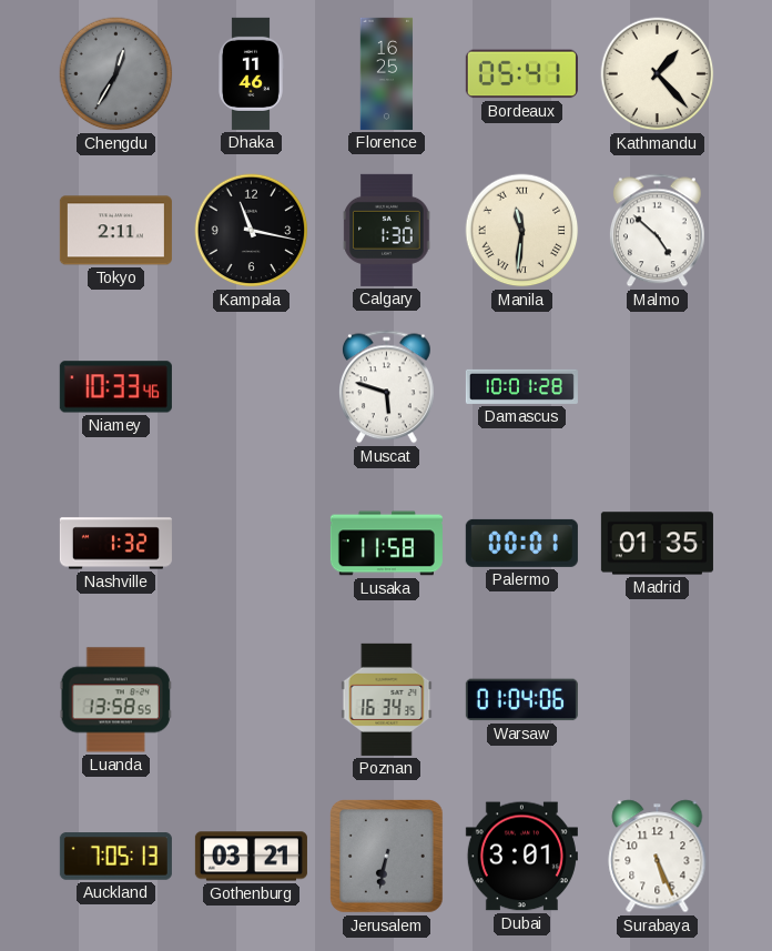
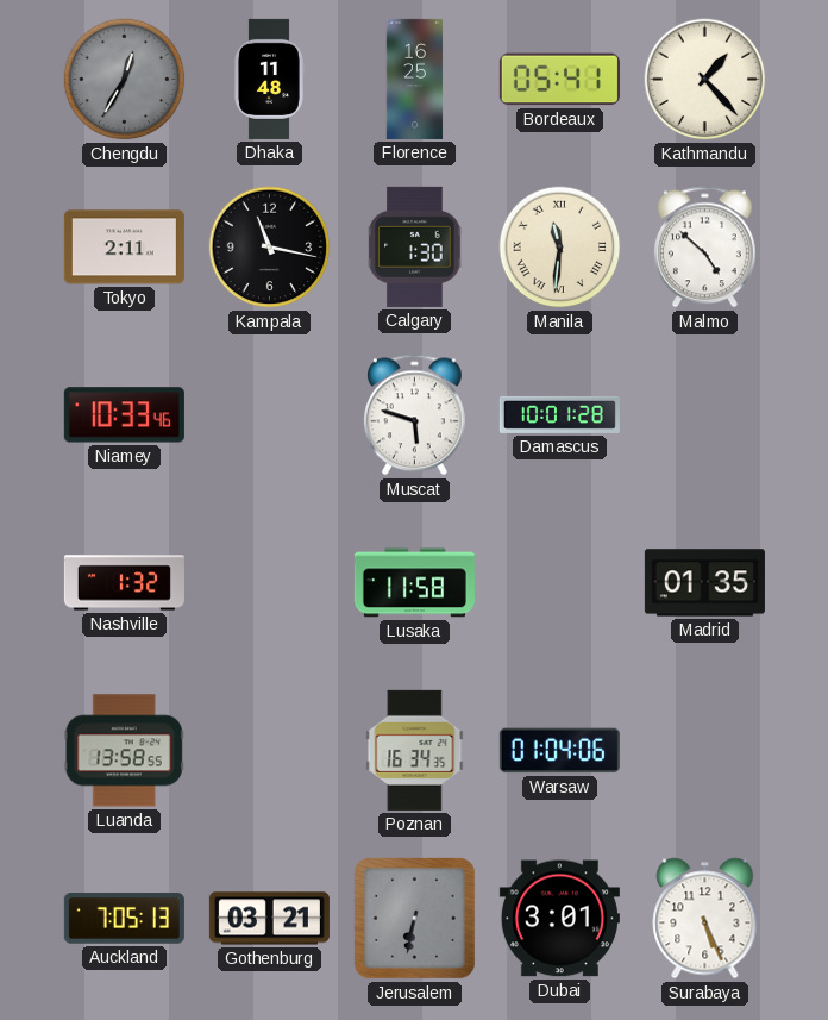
Dhaka: 11:46 -> 11:48
Palermo: 00:01 -> none
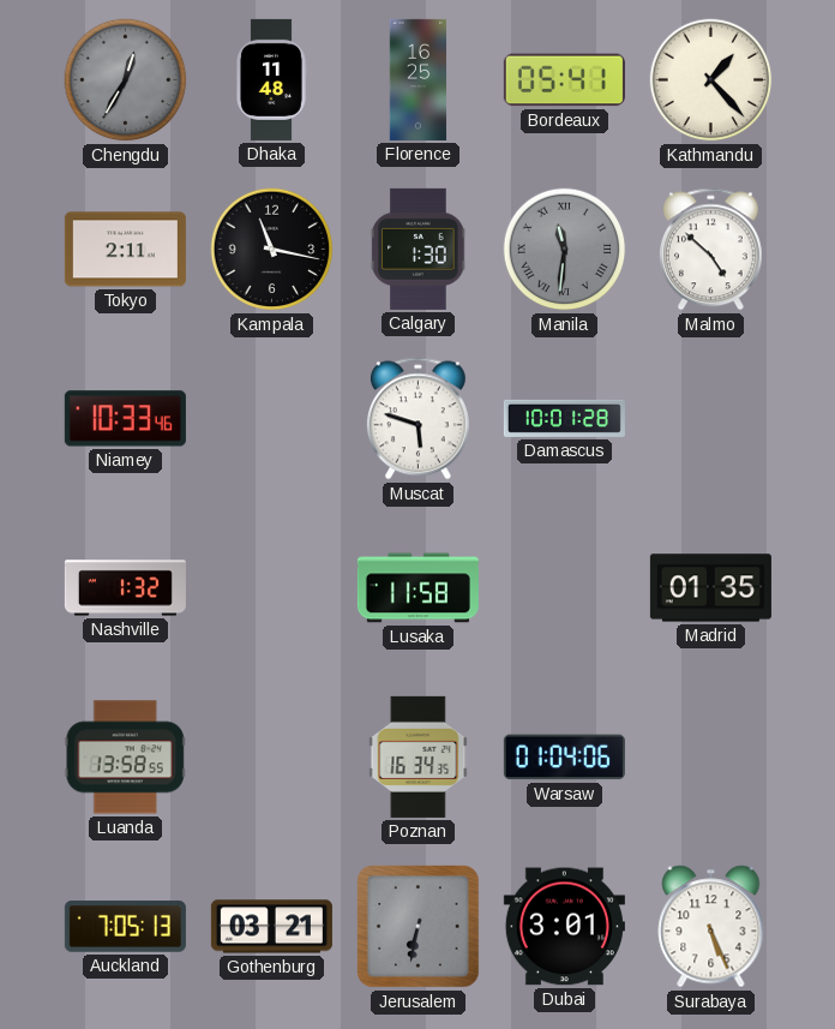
Manila dial: cream -> grey
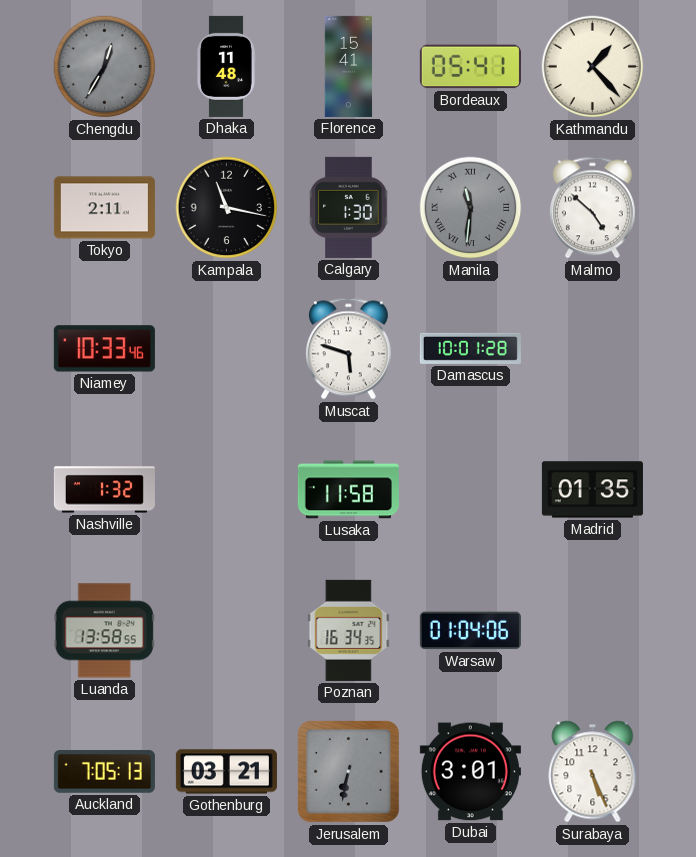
Florence: 16:25 -> 15:41
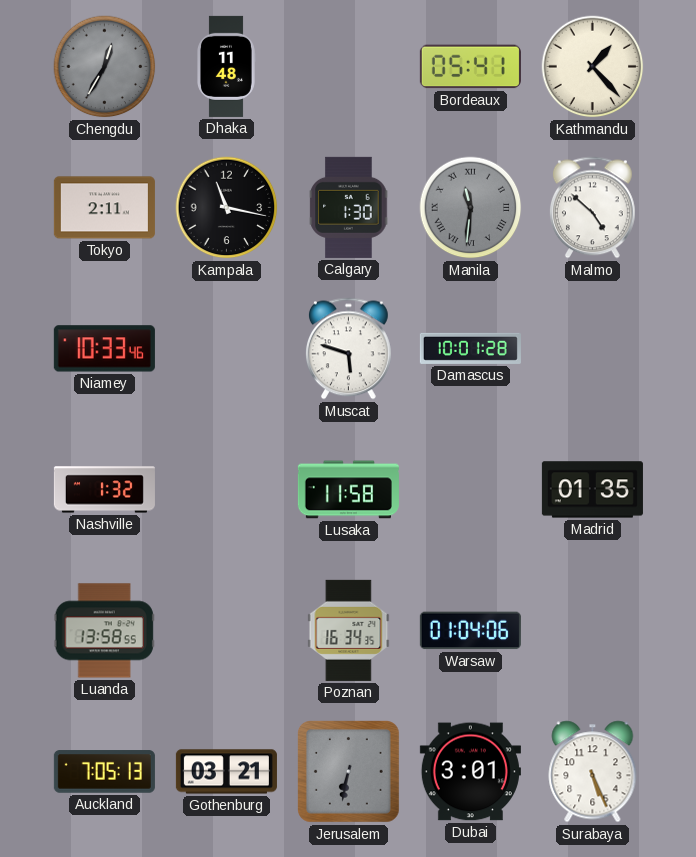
Florence: 15:41 -> none
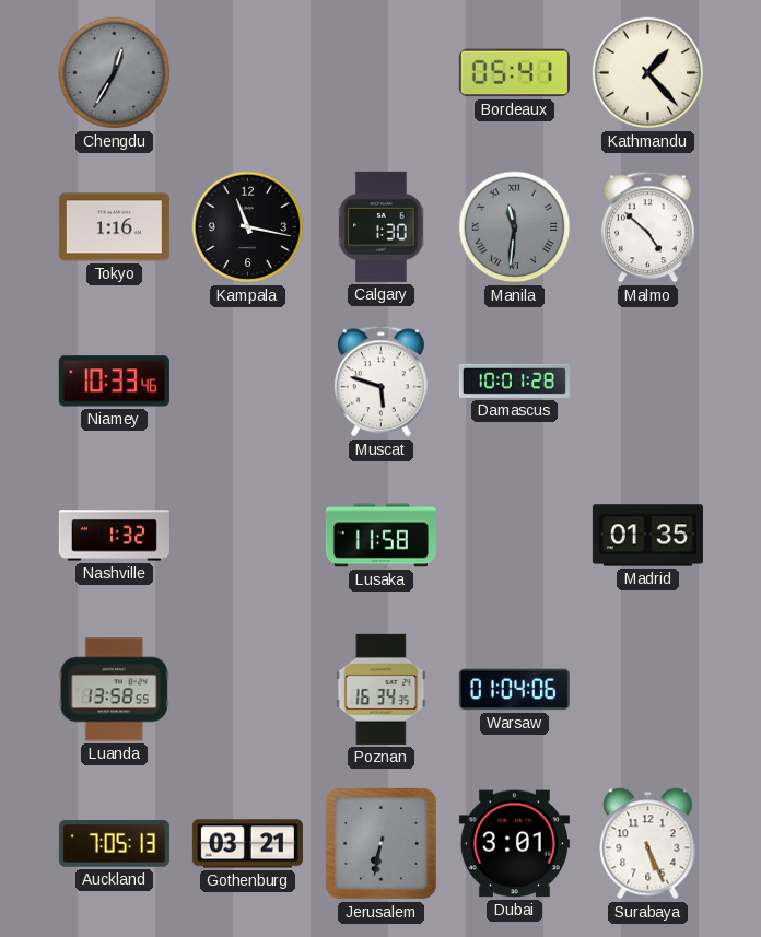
Dhaka: 11:48 -> none
Tokyo: 2:11 -> 1:16
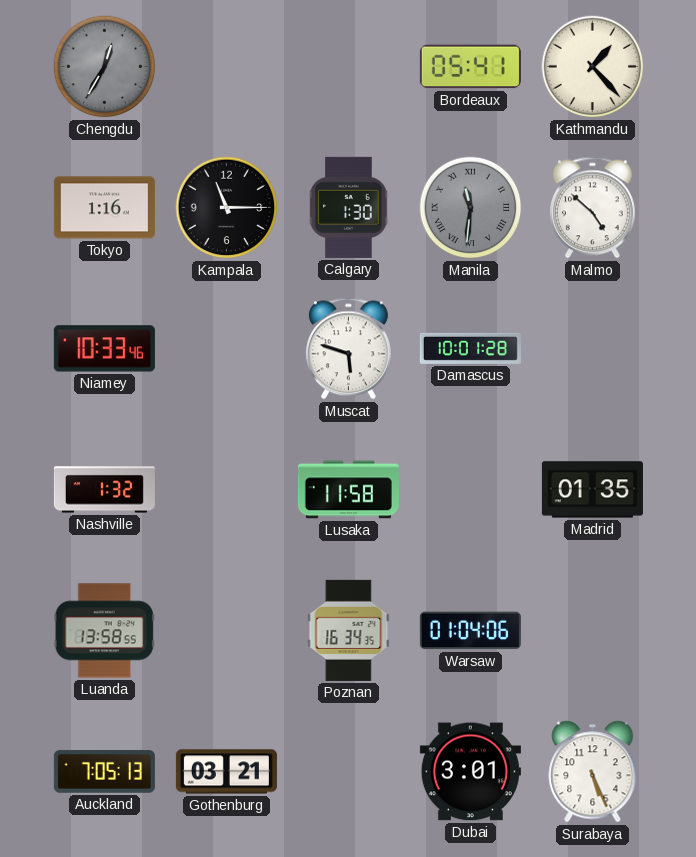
Kampala: 11:17 -> 11:15
Jerusalem: 6:32 -> none
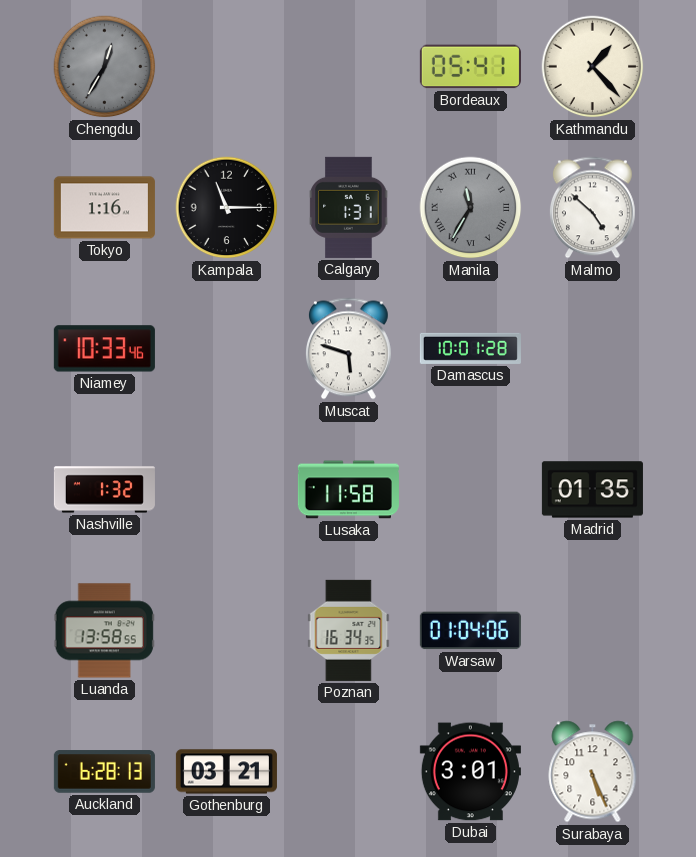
Calgary: 1:30 -> 1:31
Manila: 11:31 -> 11:35
Auckland: 7:05 -> 6:28
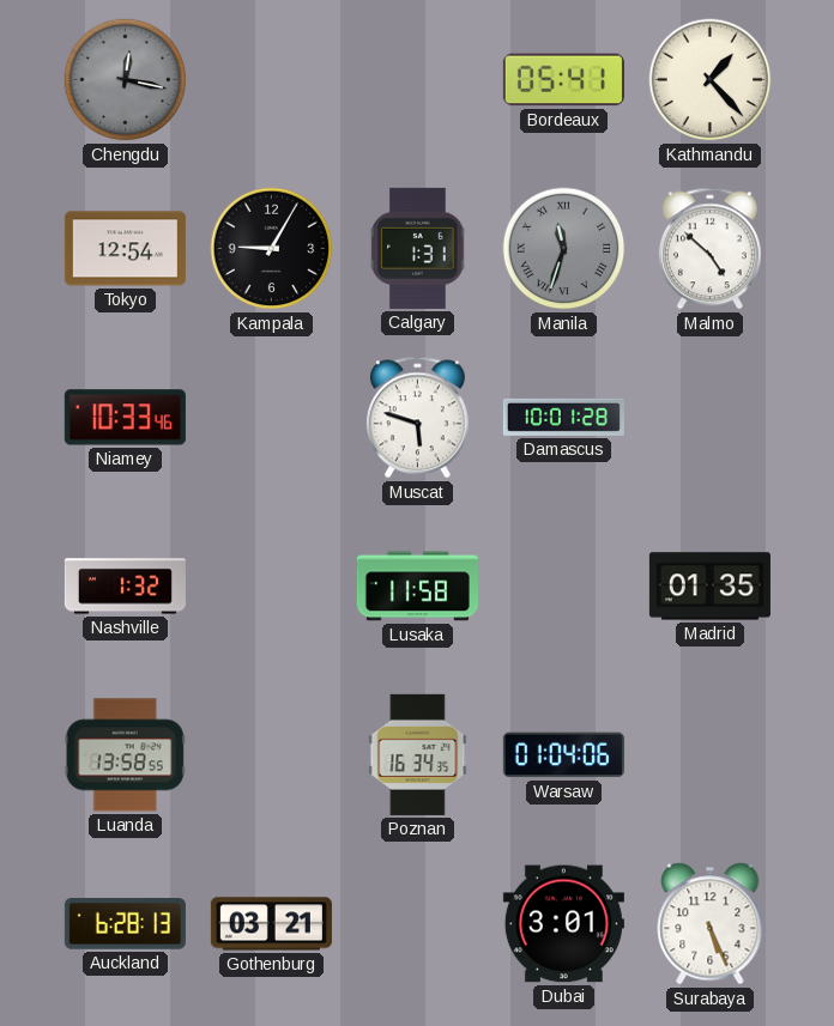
Chengdu: 12:35 -> 12:17
Tokyo: 1:16 -> 12:54
Kampala: 11:15 -> 9:05
Manila: 11:35 -> 11:33
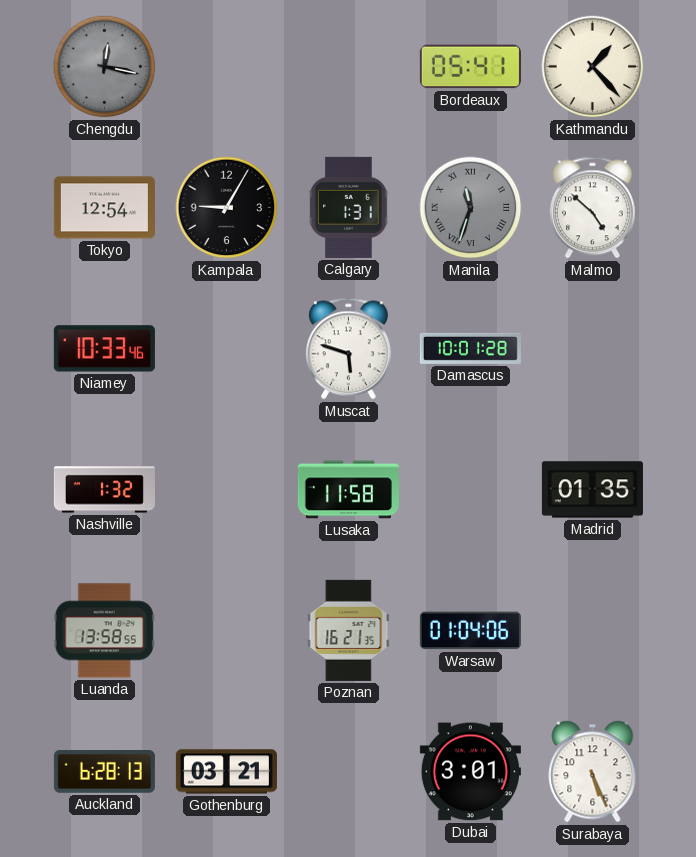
Poznan: 16:34 -> 16:21
